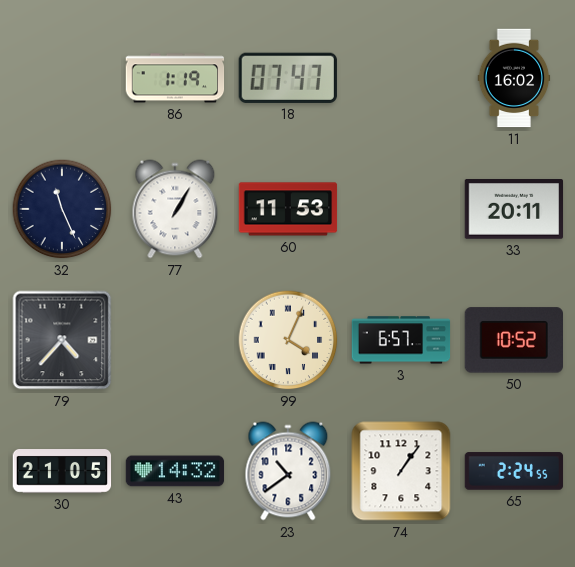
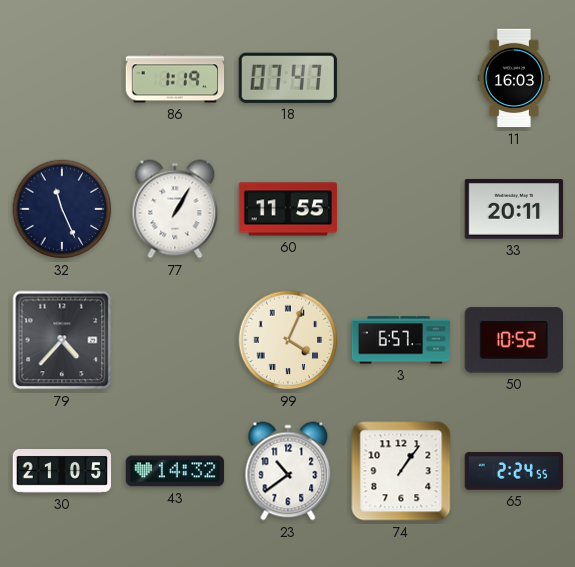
11: 16:02 -> 16:03
60: 11:53 -> 11:55
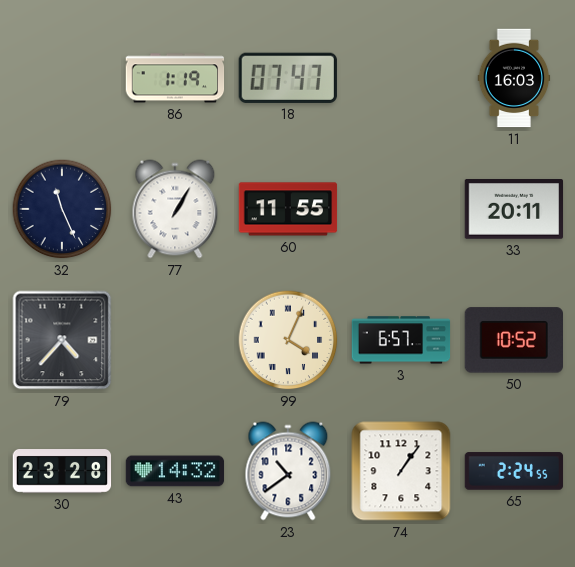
30: 21:05 -> 23:28
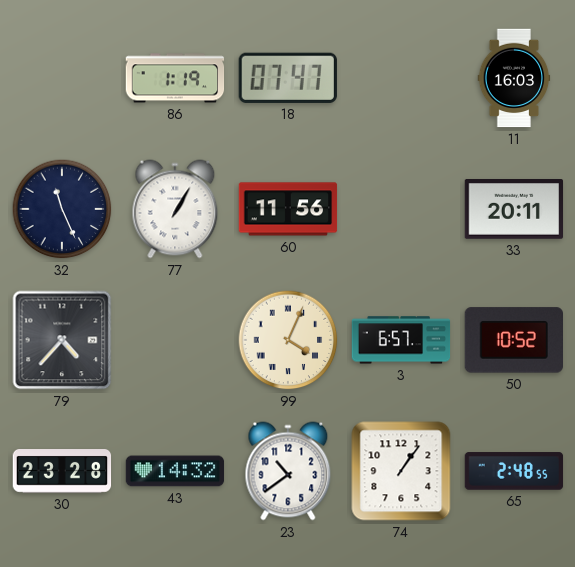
60: 11:55 -> 11:56
65: 2:24 -> 2:48
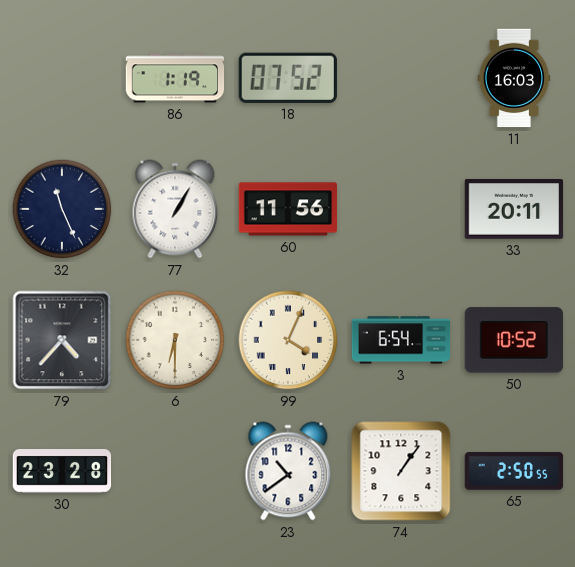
18: 07:47 -> 07:52
6: none -> 6:30
3: 6:57 -> 6:54
43: 14:32 -> none
65: 2:48 -> 2:50
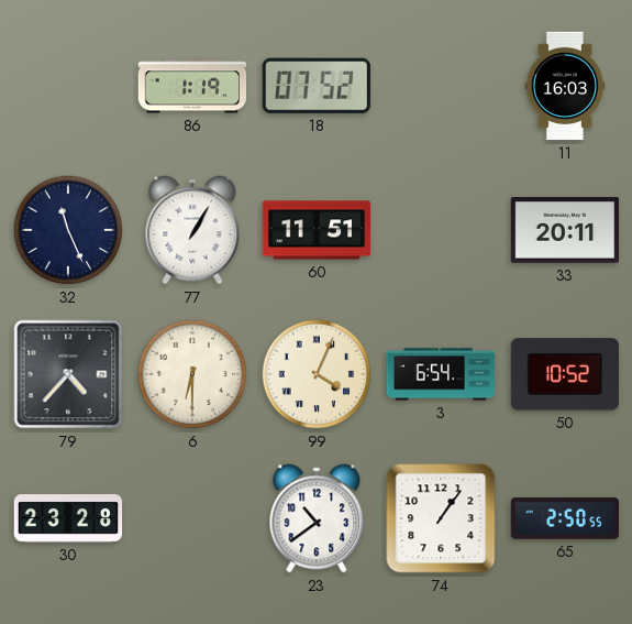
60: 11:56 -> 11:51
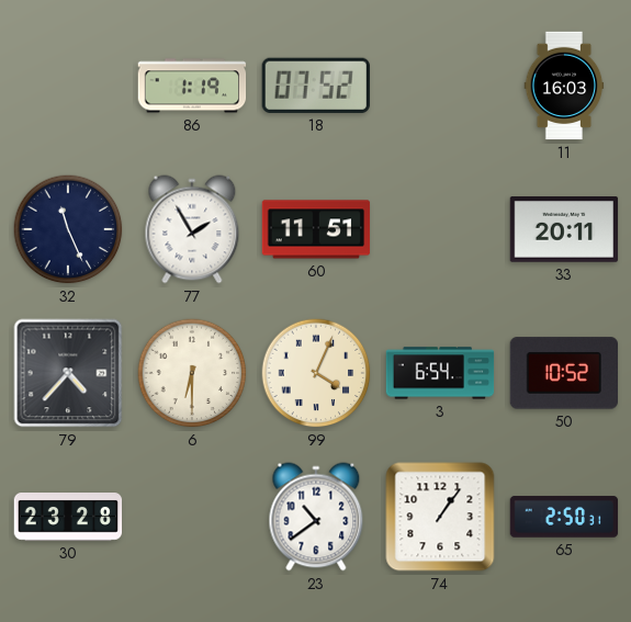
77: 1:05 -> 1:55
65: 2:50:55 -> 2:50:31
